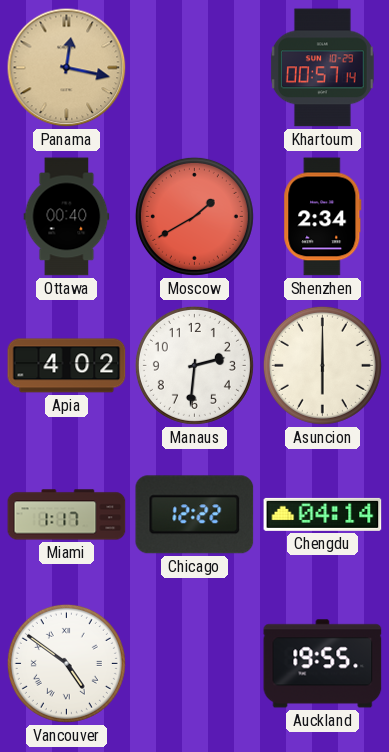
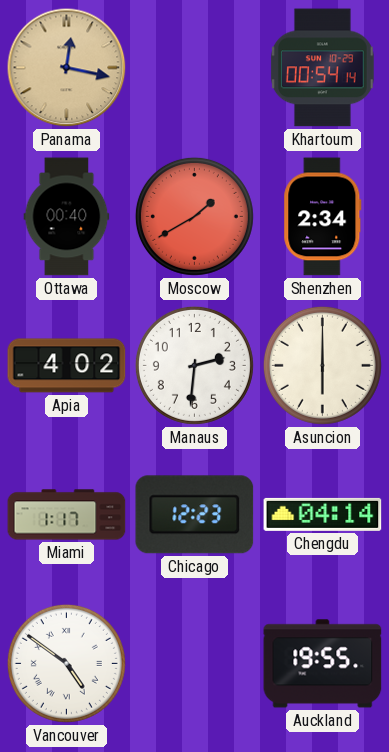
Khartoum: 00:57 -> 00:54
Chicago: 12:22 -> 12:23
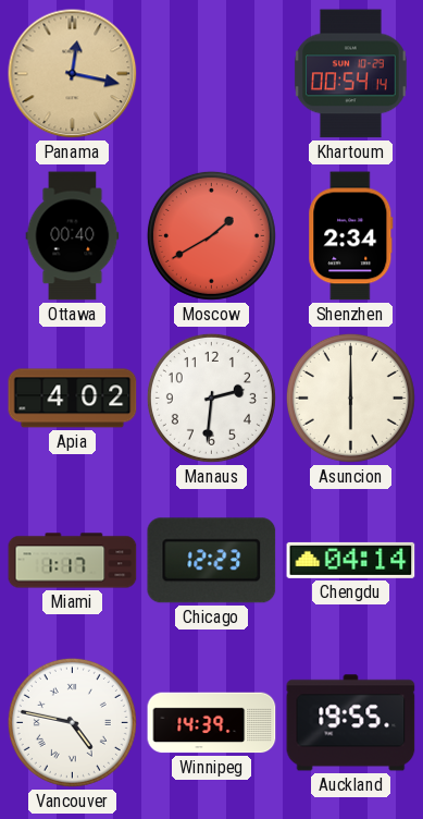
Vancouver: 4:51 -> 4:47
Winnipeg: none -> 14:39
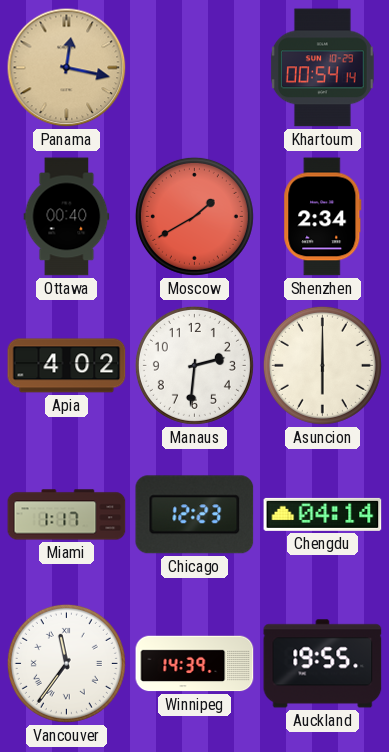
Vancouver: 4:47 -> 11:36
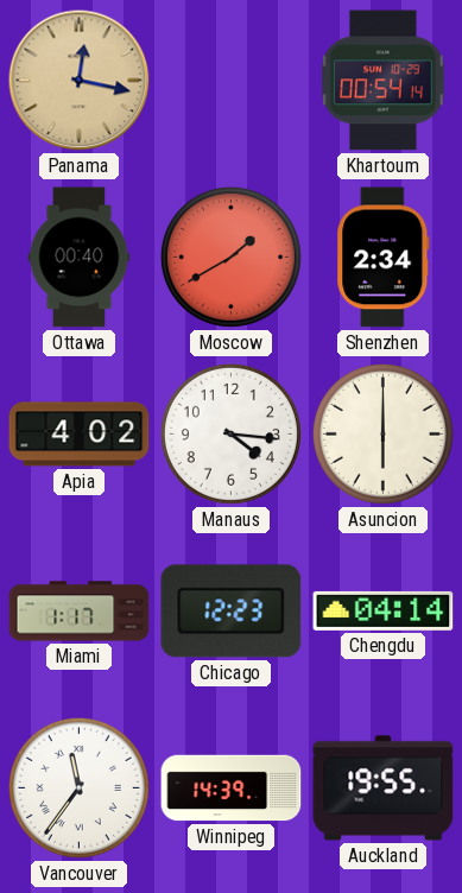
Manaus: 2:31 -> 4:16
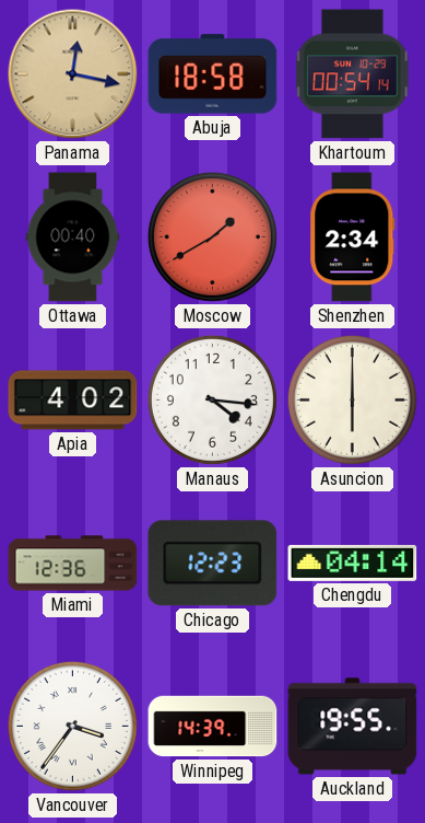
Abuja: none -> 18:58
Miami: 1:17 -> 12:36
Vancouver: 11:36 -> 3:36
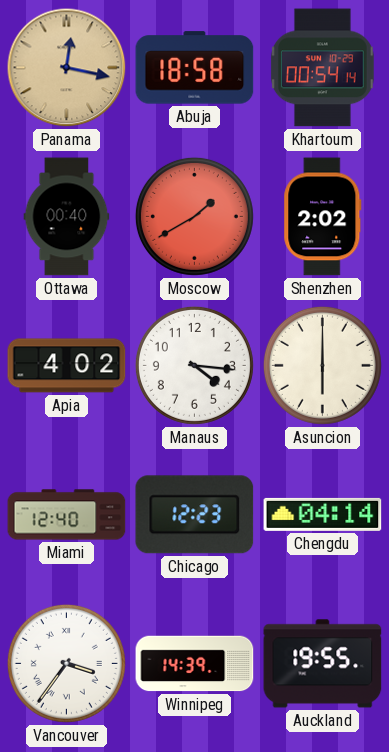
Shenzhen: 2:34 -> 2:02
Miami: 12:36 -> 12:40
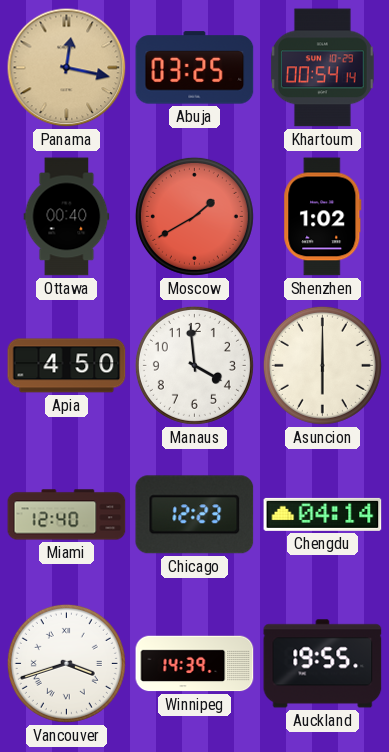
Abuja: 18:58 -> 03:25
Shenzhen: 2:02 -> 1:02
Apia: 4:02 -> 4:50
Manaus: 4:16 -> 3:59
Vancouver: 3:36 -> 3:42
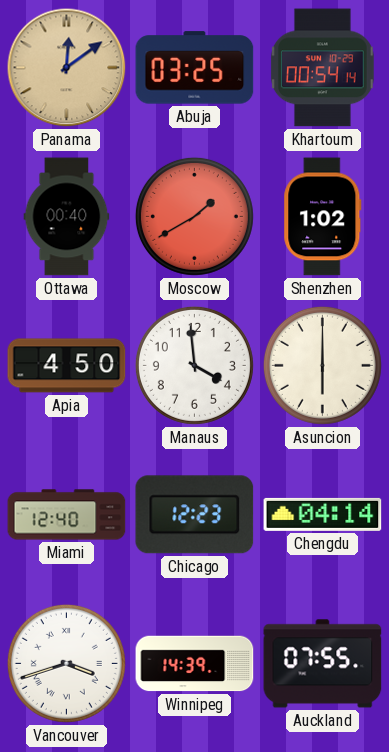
Panama: 12:17 -> 12:09
Auckland: 19:55 -> 07:55
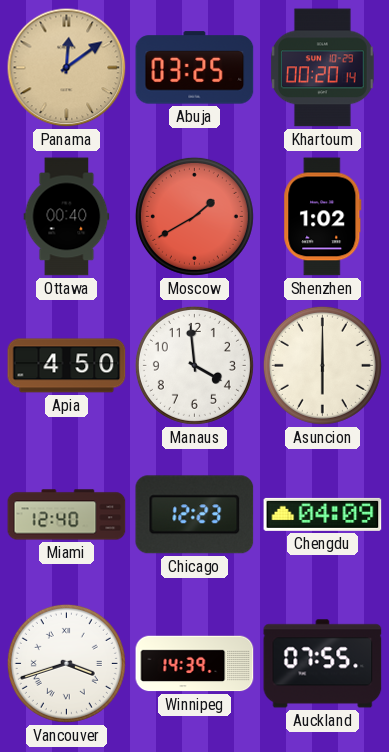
Khartoum: 00:54 -> 00:20
Chengdu: 04:14 -> 04:09
